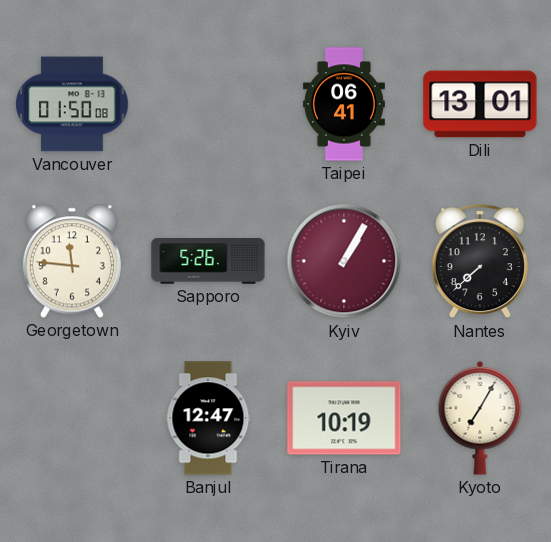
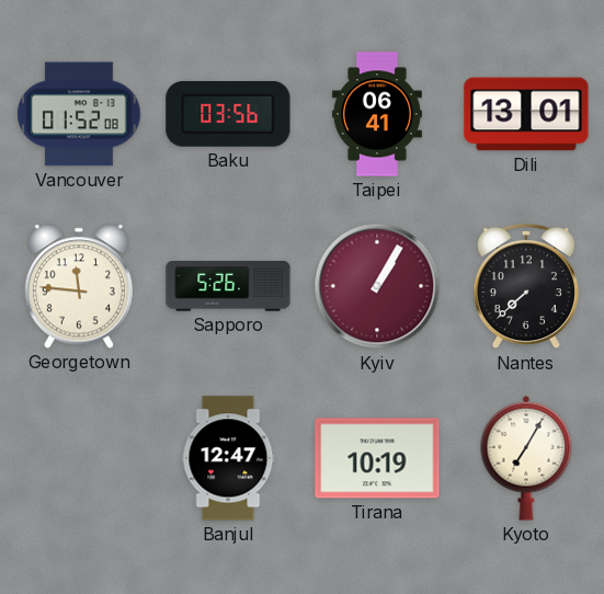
Vancouver: 01:50 -> 01:52
Baku: none -> 03:56
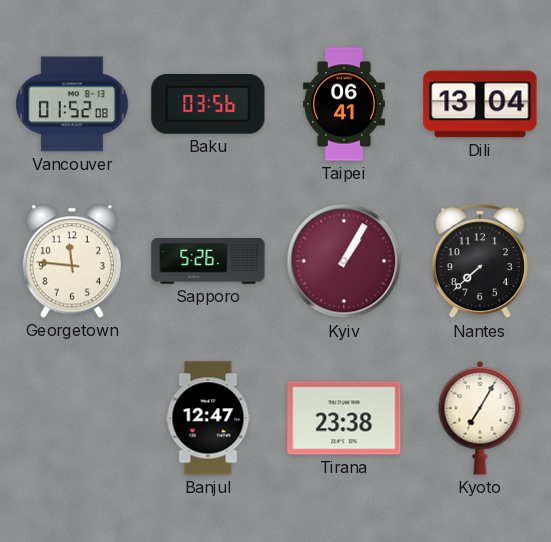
Dili: 13:01 -> 13:04
Tirana: 10:19 -> 23:38
